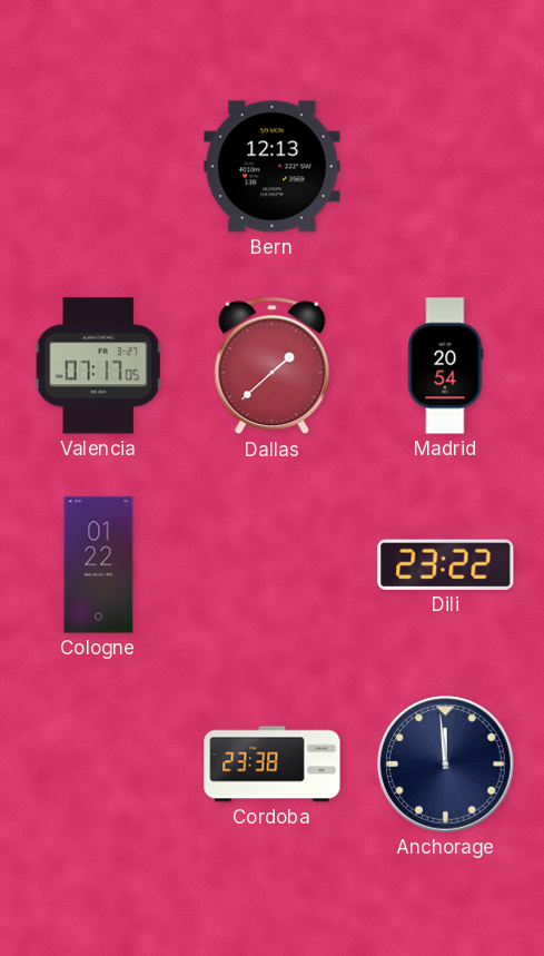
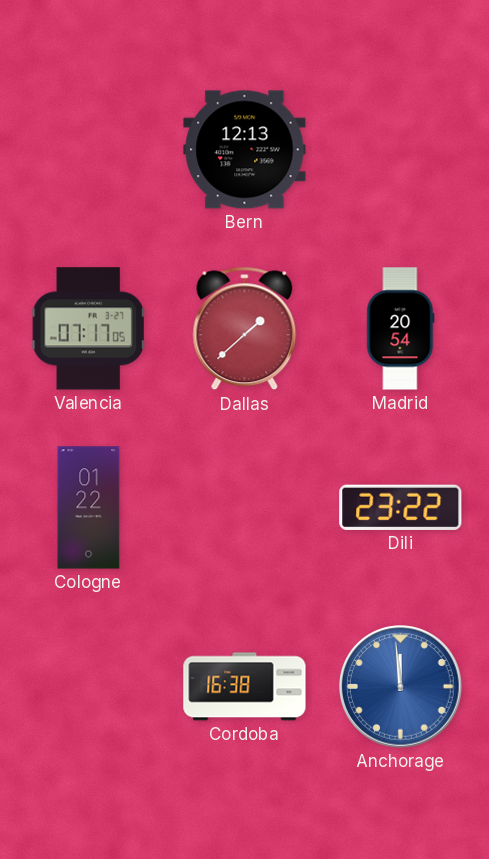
Cordoba: 23:38 -> 16:38
Anchorage dial: navy -> blue
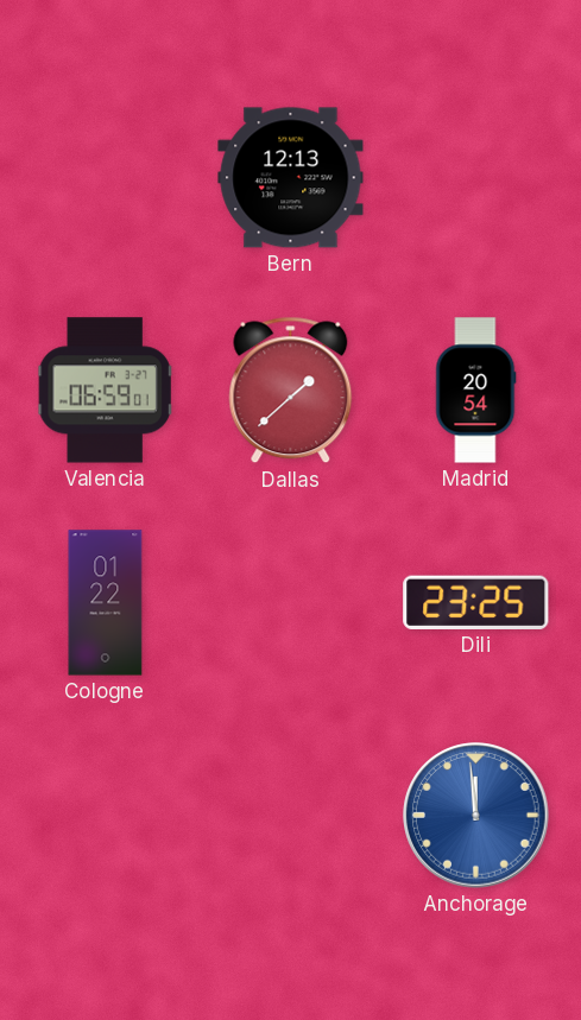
Valencia: 07:17 -> 06:59
Dili: 23:22 -> 23:25
Cordoba: 16:38 -> none
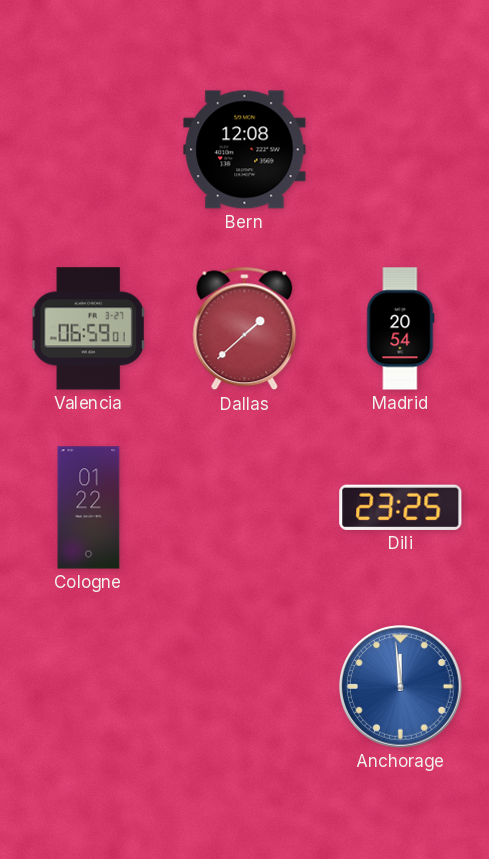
Bern: 12:13 -> 12:08
